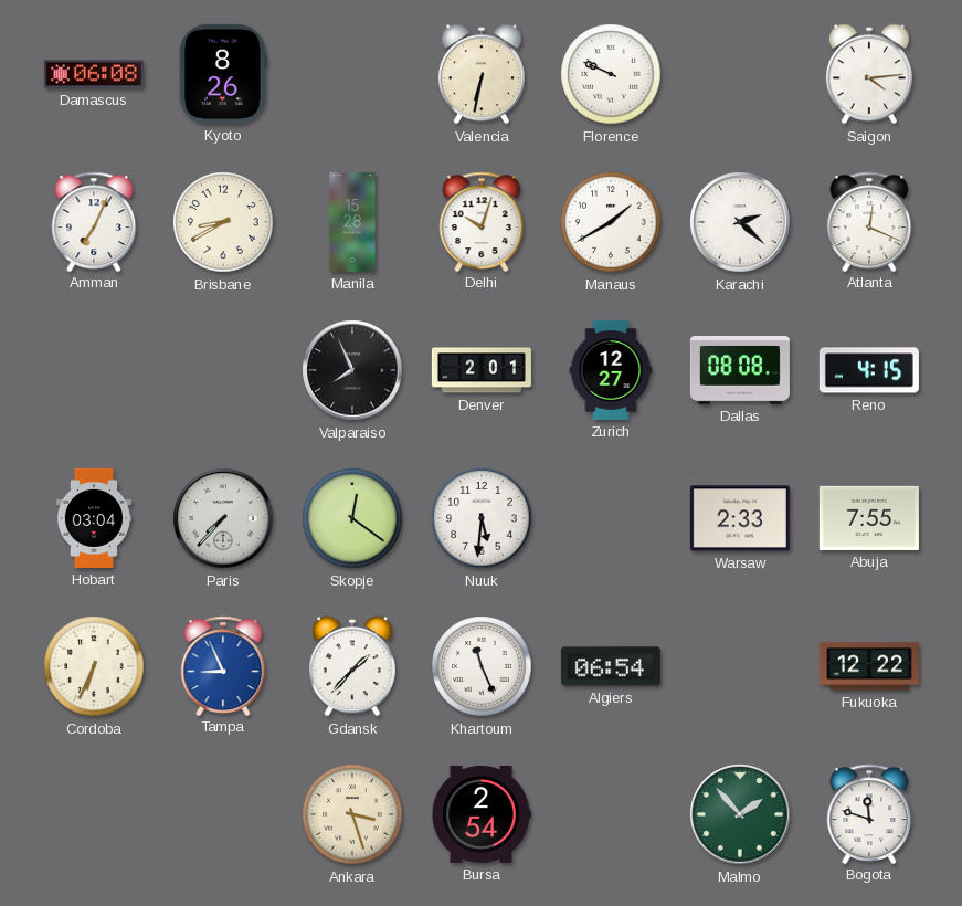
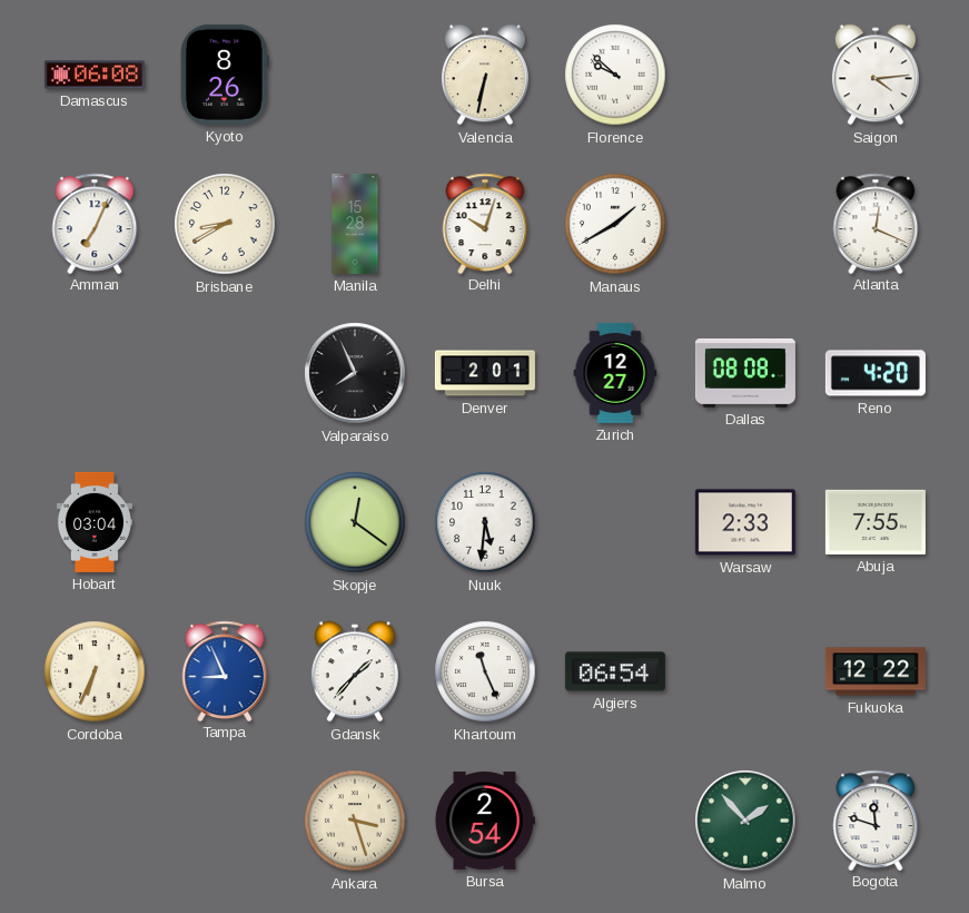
Florence: 9:49 -> 9:52
Karachi: 2:22 -> none
Reno: 4:15 -> 4:20
Paris: 7:37 -> none
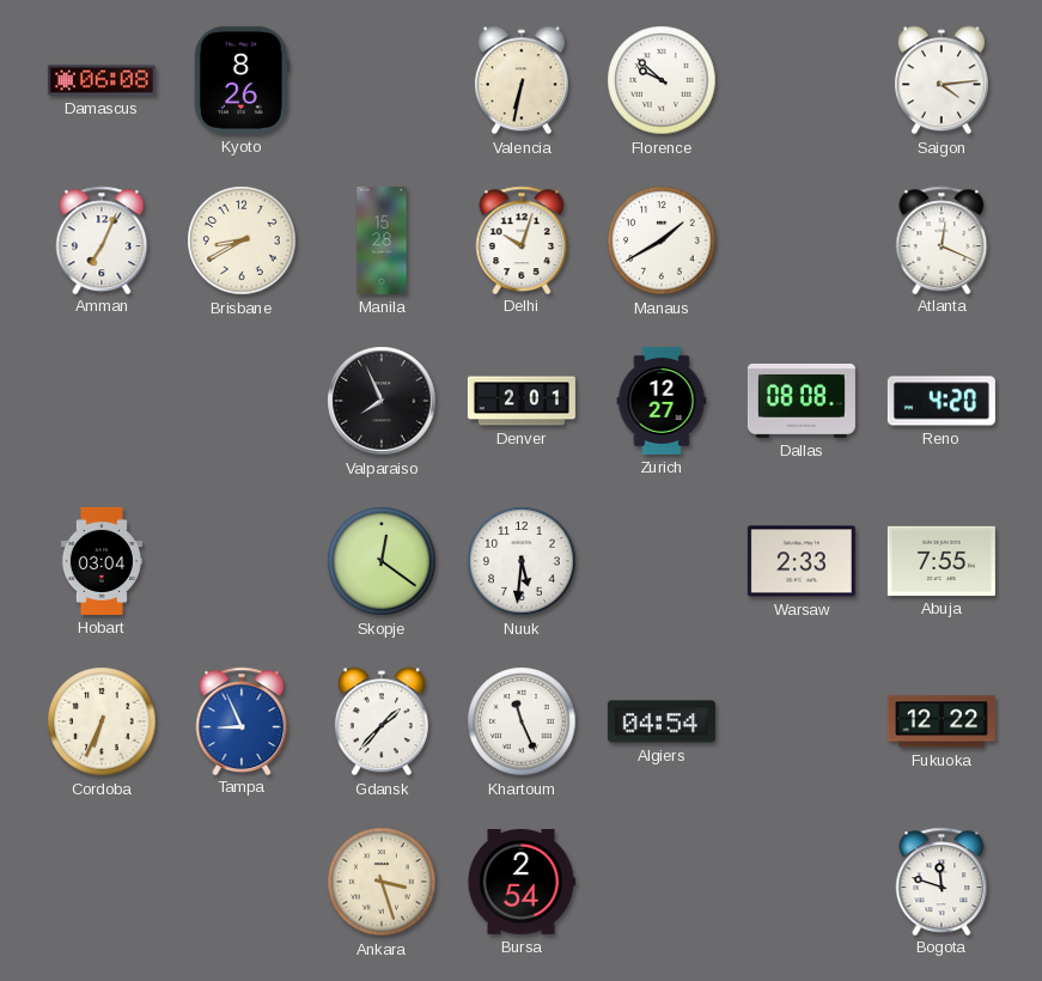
Algiers: 06:54 -> 04:54
Malmo: 1:53 -> none
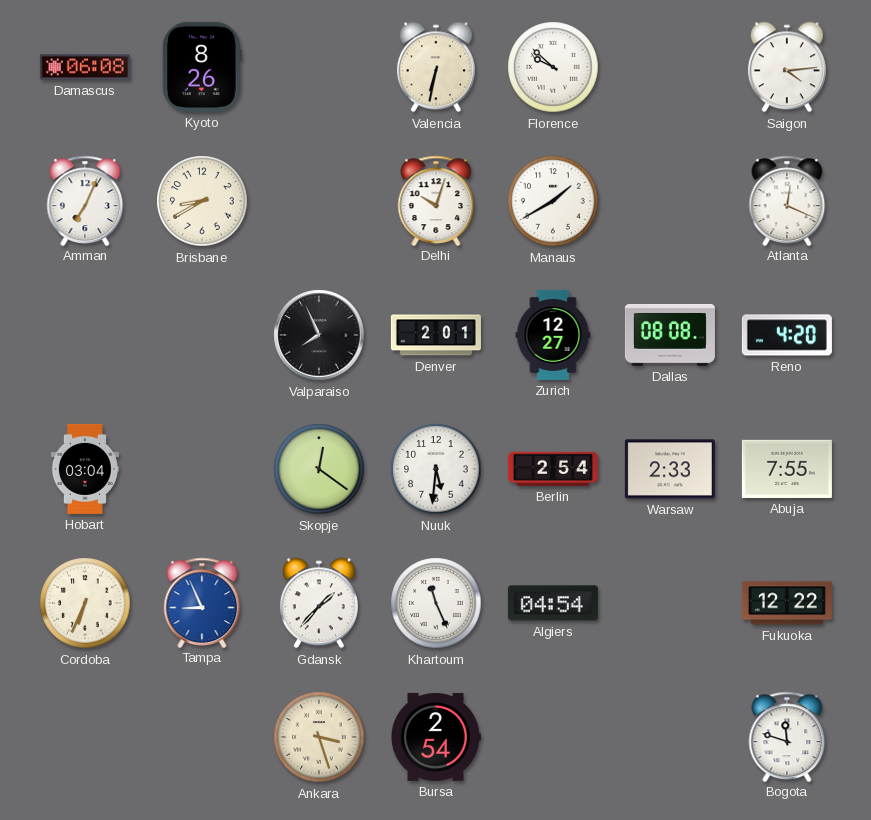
Manila: 15:28 -> none
Berlin: none -> 2:54
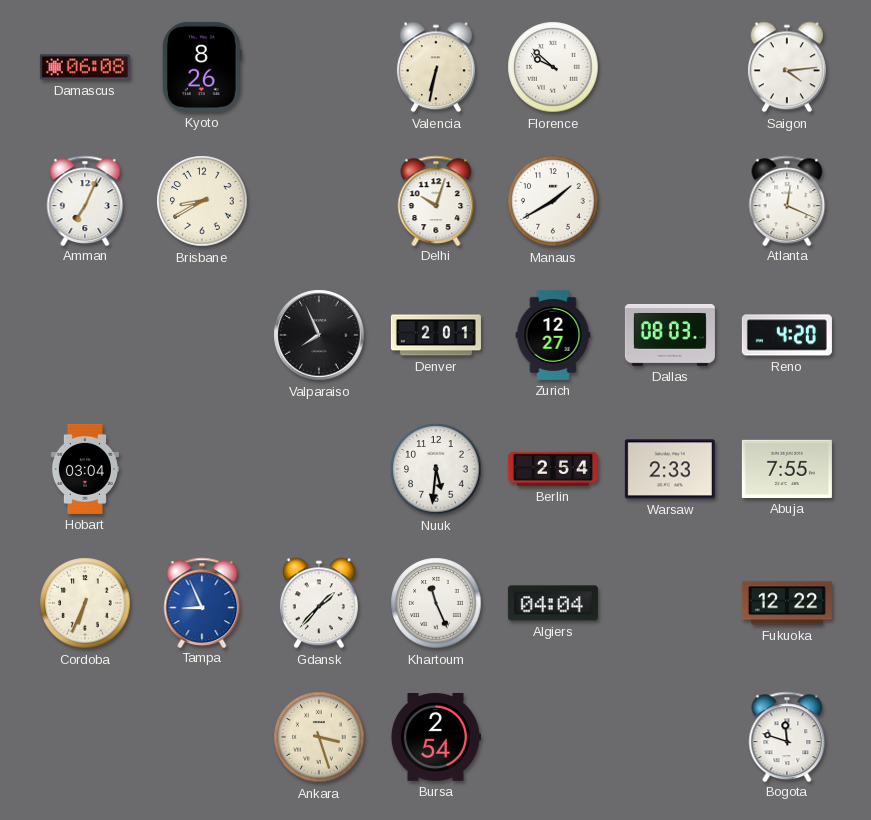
Dallas: 08:08 -> 08:03
Skopje: 12:21 -> none
Algiers: 04:54 -> 04:04
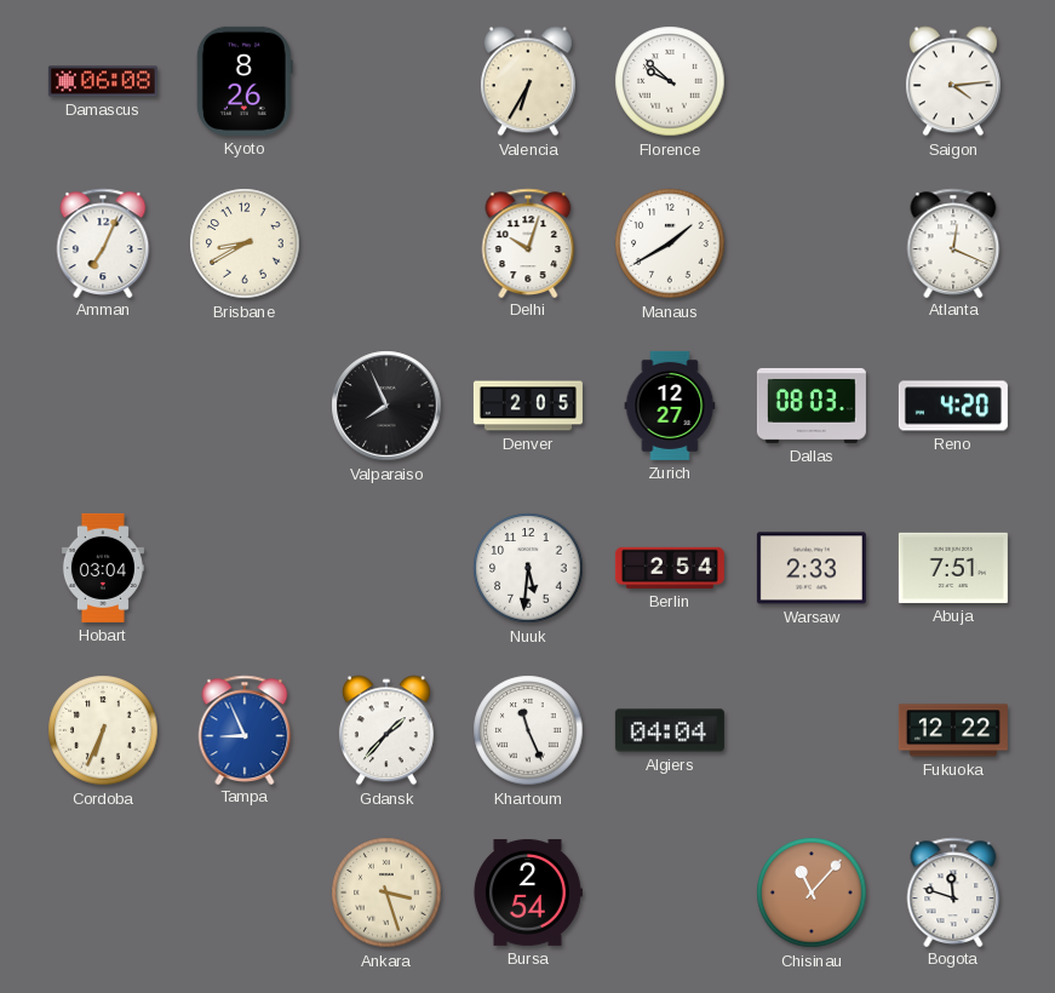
Valencia: 6:32 -> 6:35
Denver: 2:01 -> 2:05
Abuja: 7:55 -> 7:51
Chisinau: none -> 11:07
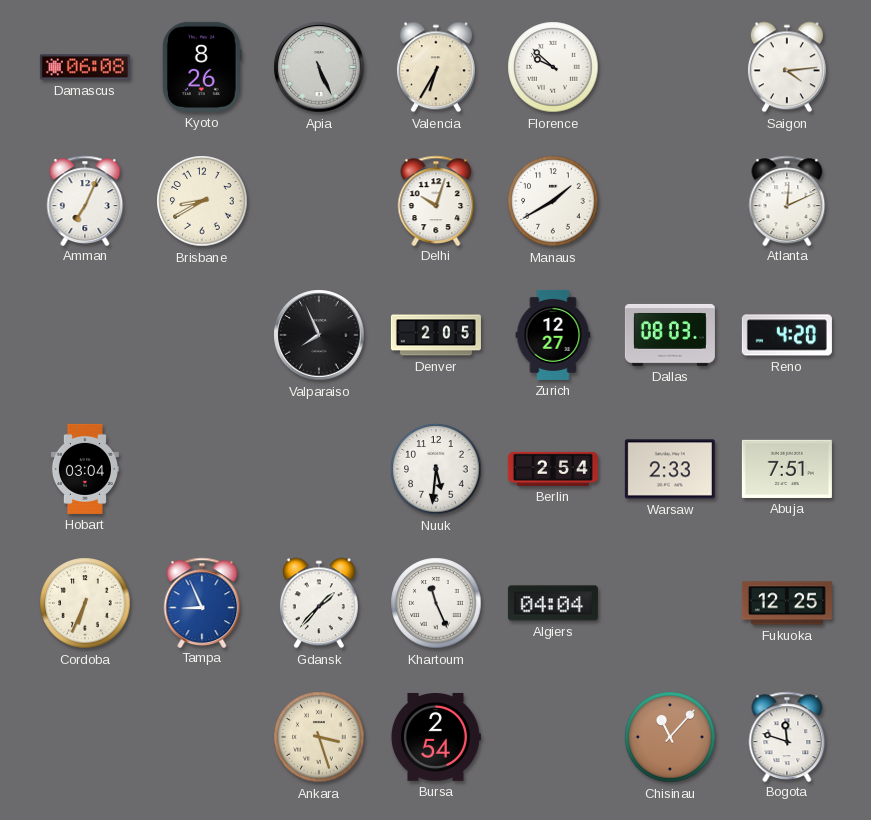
Apia: none -> 5:26
Atlanta: 12:19 -> 12:11
Fukuoka: 12:22 -> 12:25
